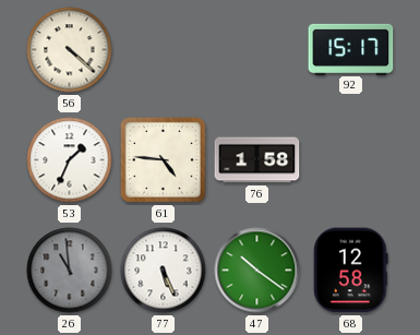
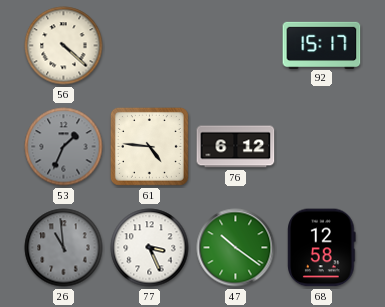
53 dial: white -> grey
76: 1:58 -> 6:12
77: 5:26 -> 3:26
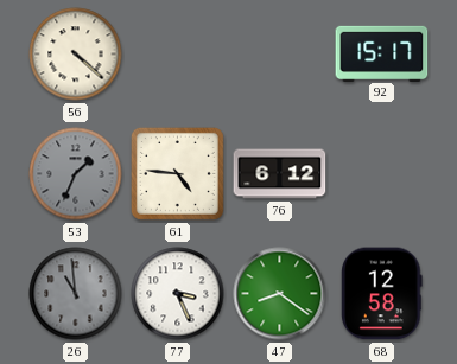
47: 10:21 -> 8:21
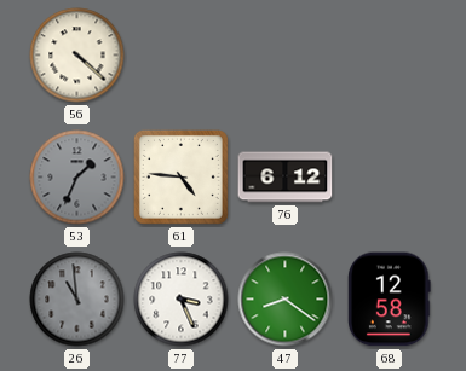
92: 15:17 -> none
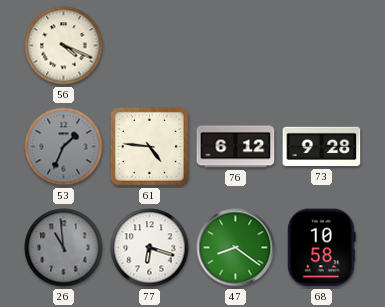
56: 4:22 -> 4:19
73: none -> 9:28
77: 3:26 -> 6:18
68: 12:58 -> 10:58
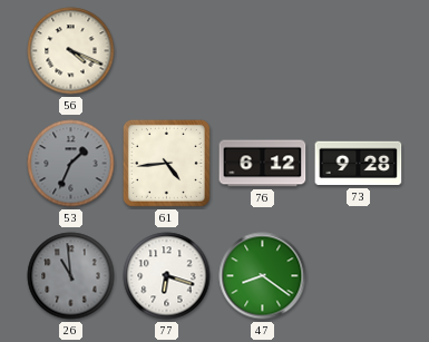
61: 4:46 -> 4:44
68: 10:58 -> none
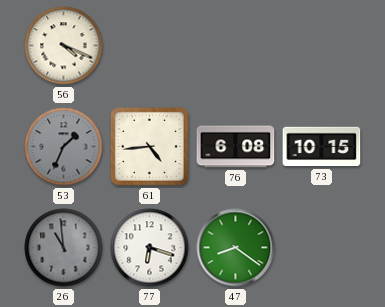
76: 6:12 -> 6:08
73: 9:28 -> 10:15
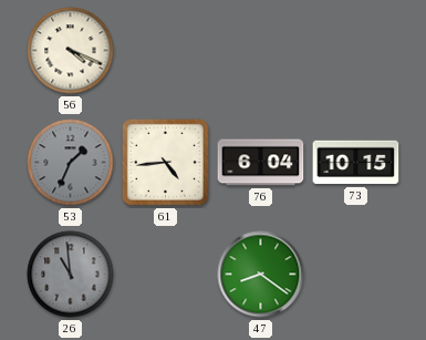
76: 6:08 -> 6:04
77: 6:18 -> none
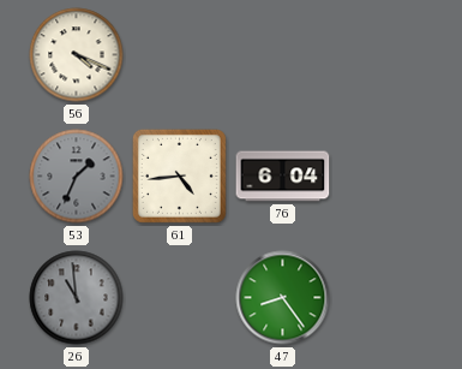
73: 10:15 -> none
47: 8:21 -> 8:24
